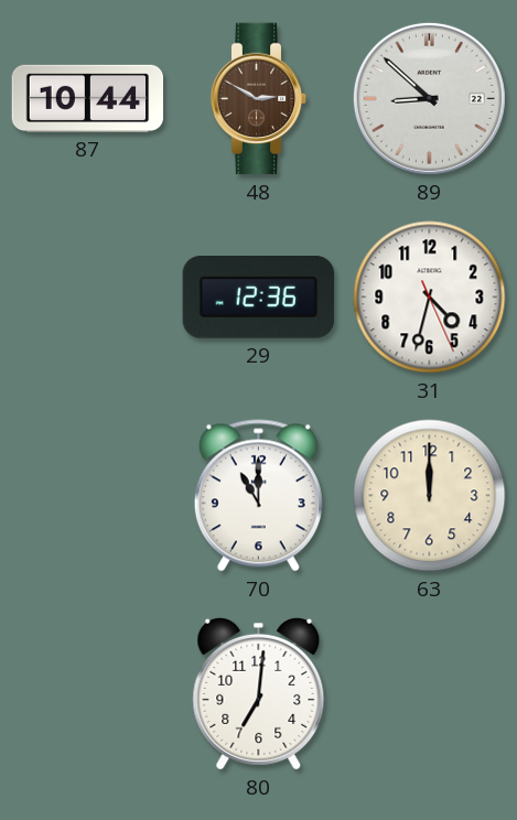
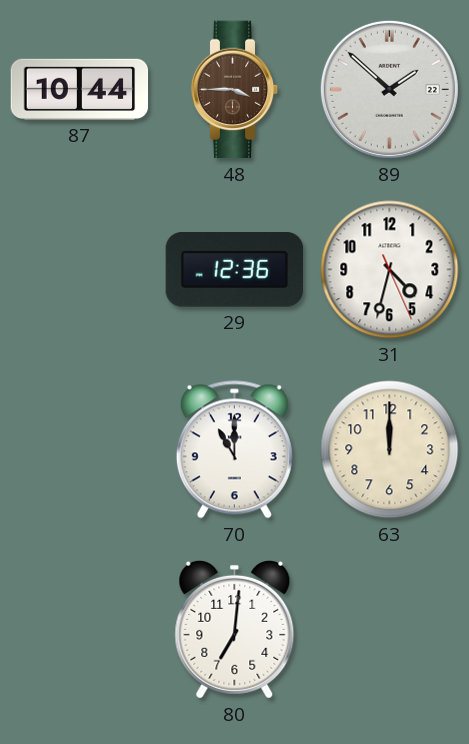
48: 2:50 -> 3:45
89: 8:52 -> 1:52
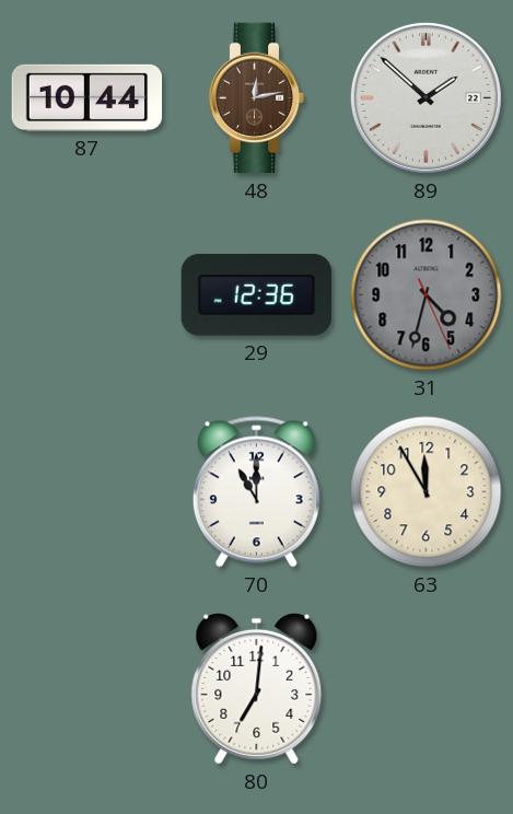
48: 3:45 -> 12:13
31 dial: white -> grey
63: 12:00 -> 11:55
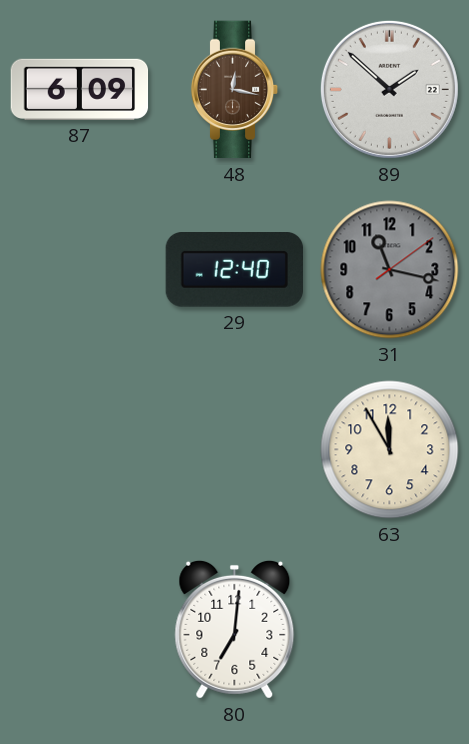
87: 10:44 -> 6:09
48: 12:13 -> 12:17
29: 12:36 -> 12:40
31: 4:32 -> 11:17
70: 11:00 -> none
